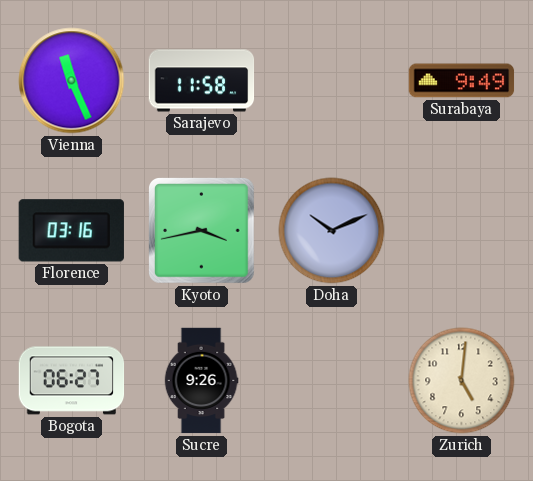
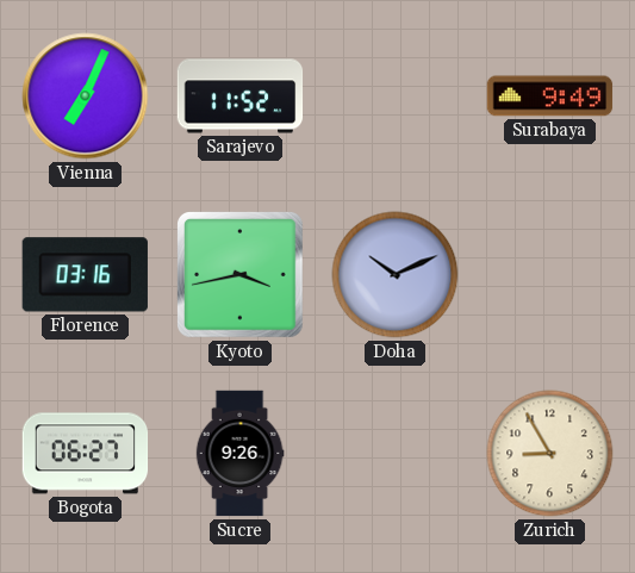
Vienna: 11:26 -> 7:04
Sarajevo: 11:58 -> 11:52
Zurich: 5:01 -> 8:55
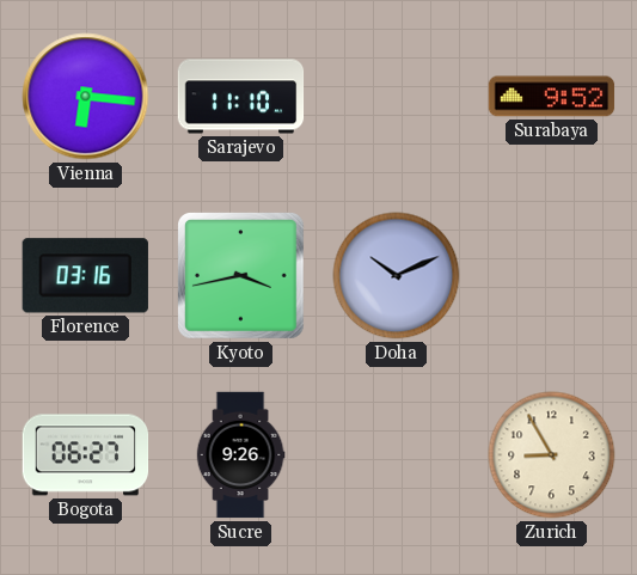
Vienna: 7:04 -> 6:16
Sarajevo: 11:52 -> 11:10
Surabaya: 9:49 -> 9:52
